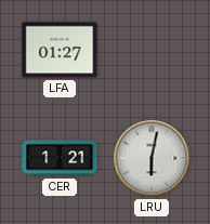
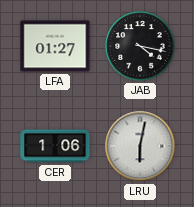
JAB: none -> 4:17
CER: 1:21 -> 1:06
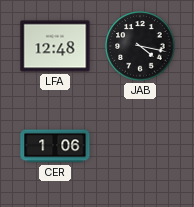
LFA: 01:27 -> 12:48
LRU: 6:02 -> none
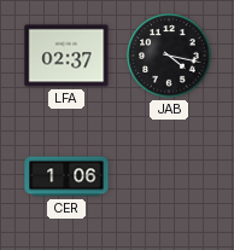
LFA: 12:48 -> 02:37
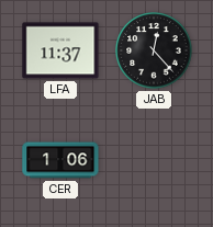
LFA: 02:37 -> 11:37
JAB: 4:17 -> 12:23
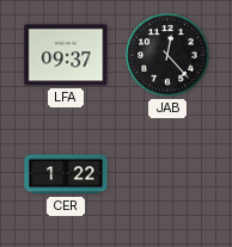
LFA: 11:37 -> 09:37
CER: 1:06 -> 1:22
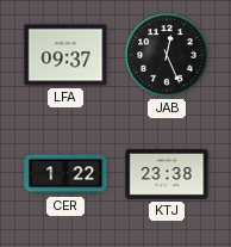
JAB: 12:23 -> 12:26
KTJ: none -> 23:38
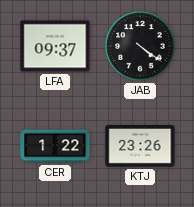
JAB: 12:26 -> 4:21
KTJ: 23:38 -> 23:26
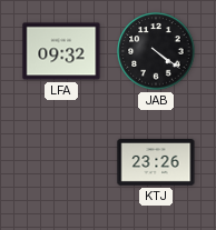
LFA: 09:37 -> 09:32
CER: 1:22 -> none
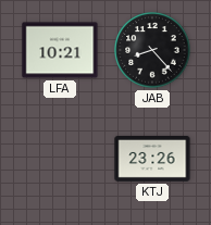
LFA: 09:32 -> 10:21
JAB: 4:21 -> 8:23
